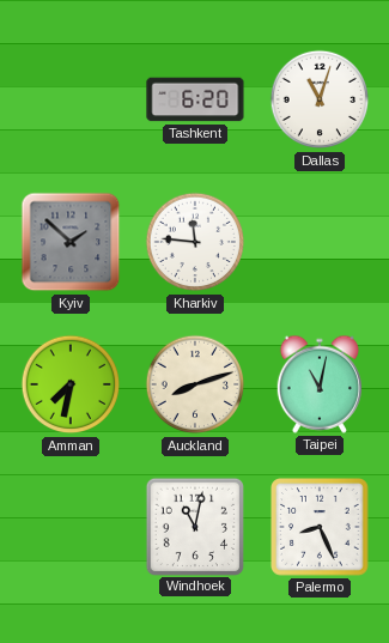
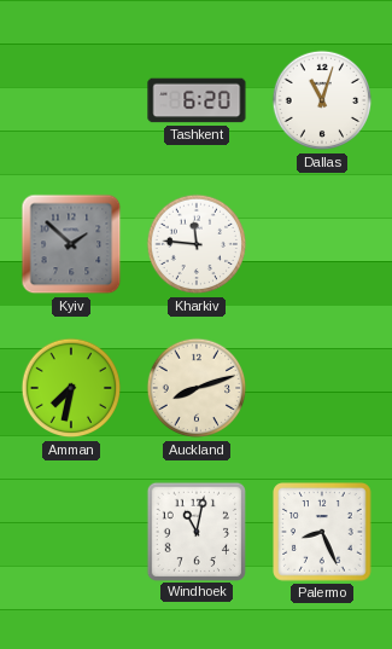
Taipei: 11:02 -> none
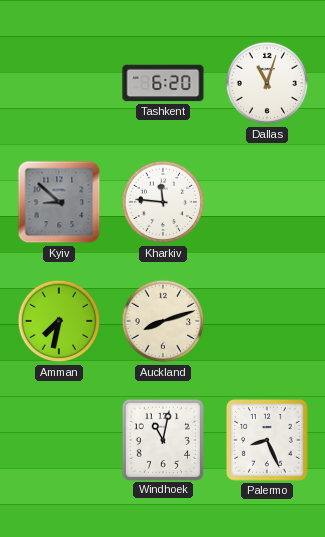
Kyiv: 1:52 -> 8:52
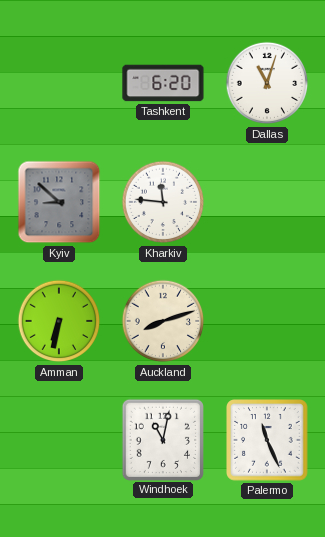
Amman: 7:32 -> 6:32
Palermo: 8:26 -> 11:26
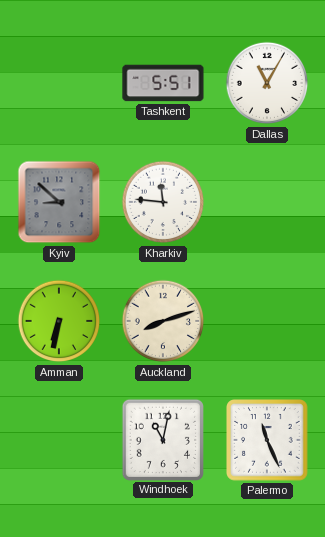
Tashkent: 6:20 -> 5:51
Dallas: 11:03 -> 11:05
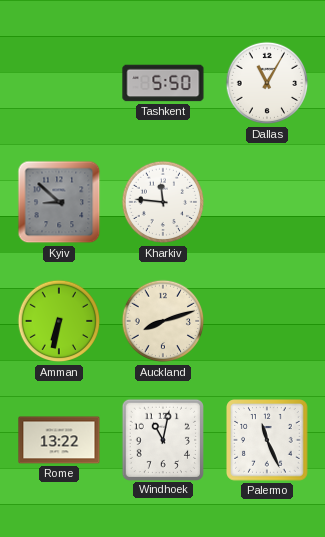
Tashkent: 5:51 -> 5:50
Rome: none -> 13:22
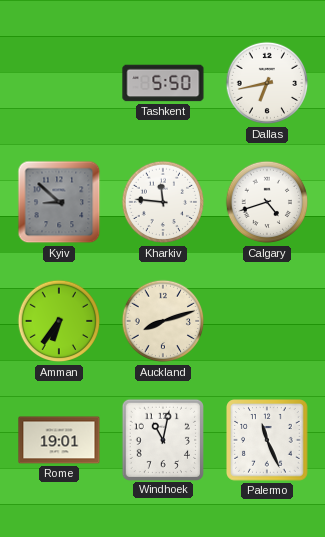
Dallas: 11:05 -> 6:43
Calgary: none -> 4:42
Amman: 6:32 -> 6:36
Rome: 13:22 -> 19:01
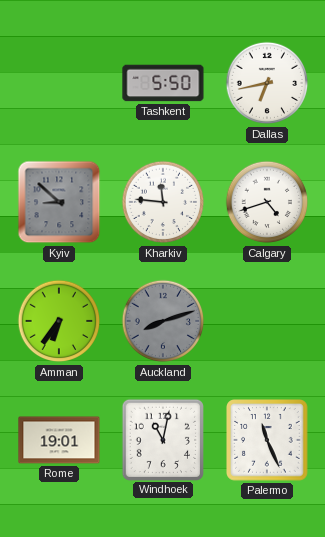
Auckland dial: cream -> grey
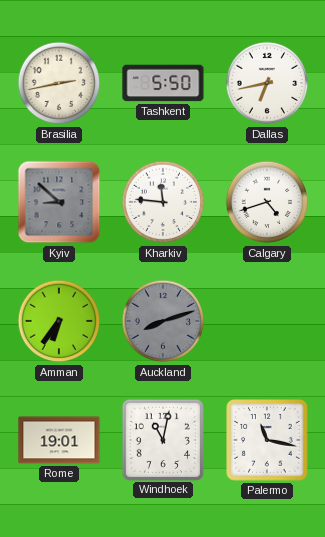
Brasilia: none -> 2:43
Palermo: 11:26 -> 11:17
